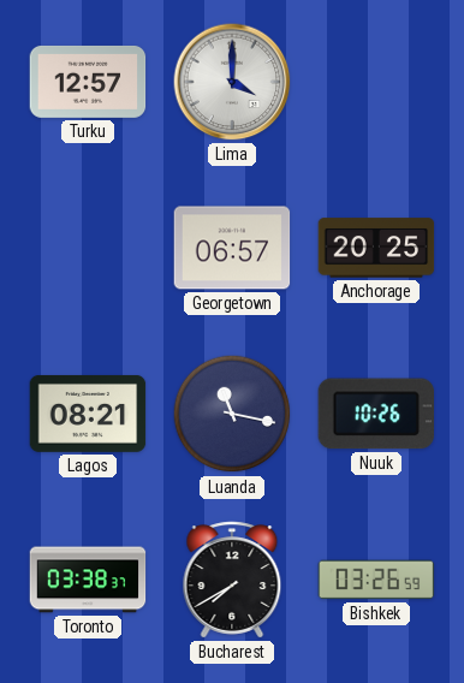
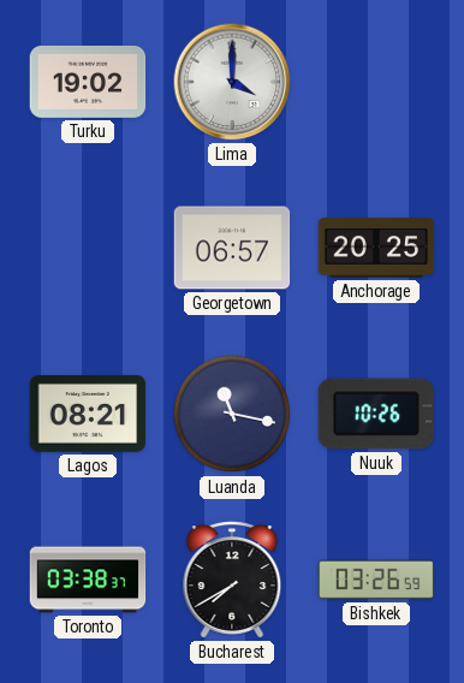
Turku: 12:57 -> 19:02
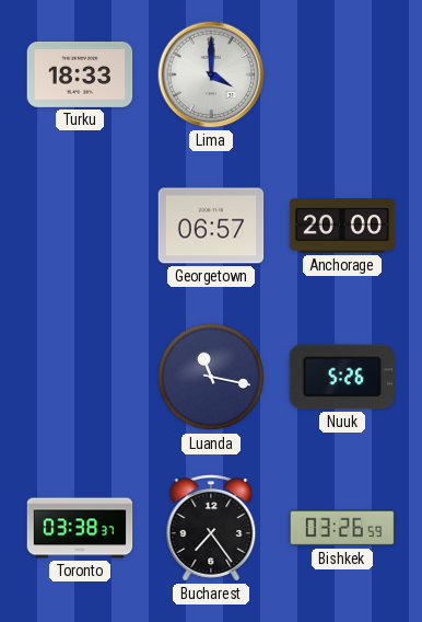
Turku: 19:02 -> 18:33
Anchorage: 20:25 -> 20:00
Lagos: 08:21 -> none
Nuuk: 10:26 -> 5:26
Bucharest: 7:40 -> 7:24
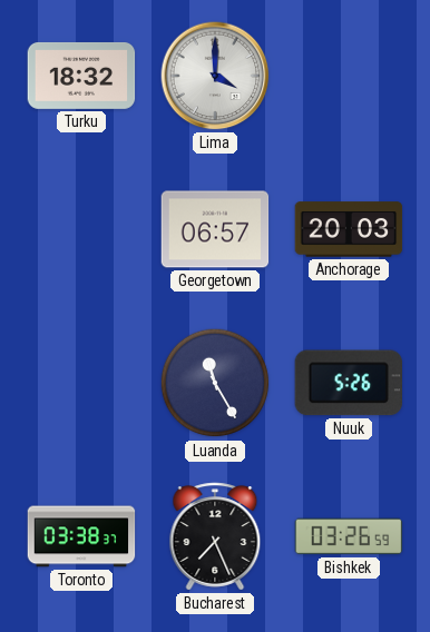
Turku: 18:33 -> 18:32
Anchorage: 20:00 -> 20:03
Luanda: 11:17 -> 11:25
Bucharest: 7:24 -> 7:26
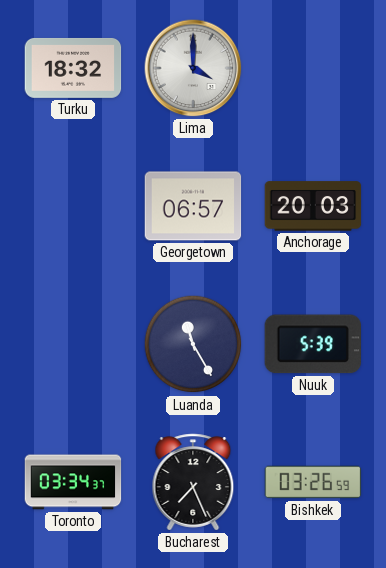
Nuuk: 5:26 -> 5:39
Toronto: 03:38 -> 03:34
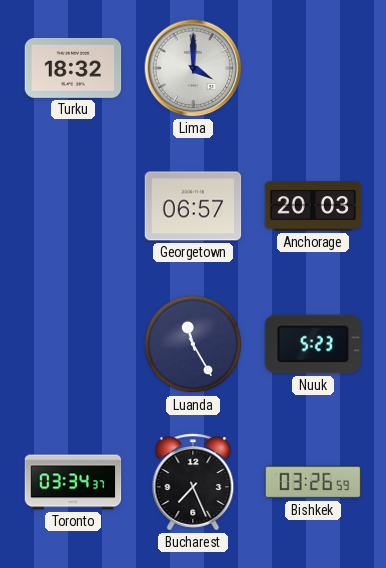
Nuuk: 5:39 -> 5:23
